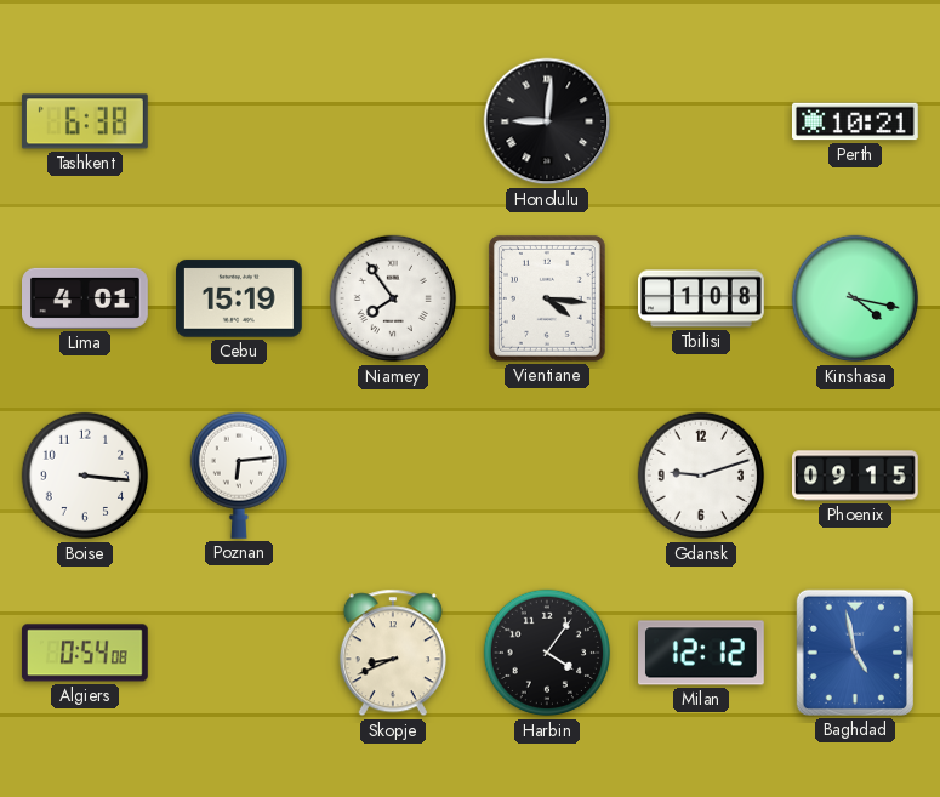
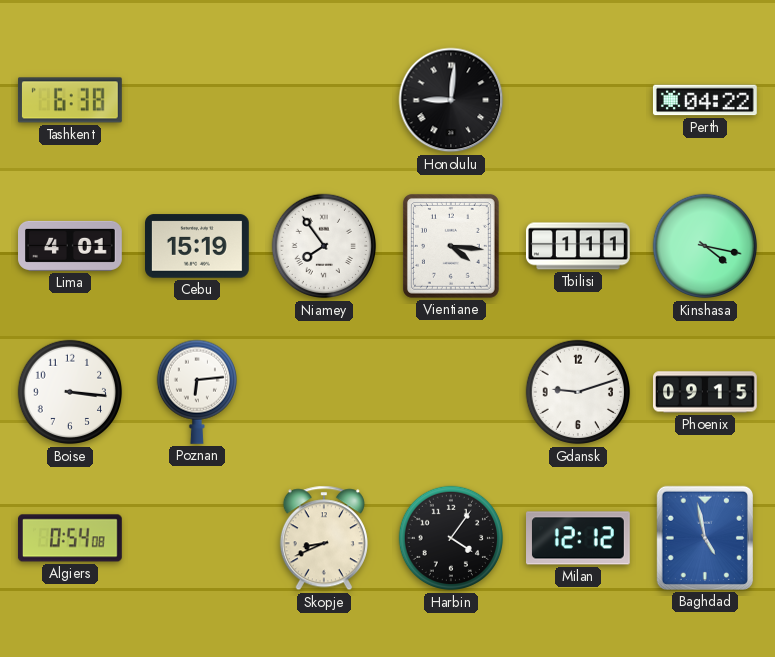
Perth: 10:21 -> 04:22
Tbilisi: 1:08 -> 1:11
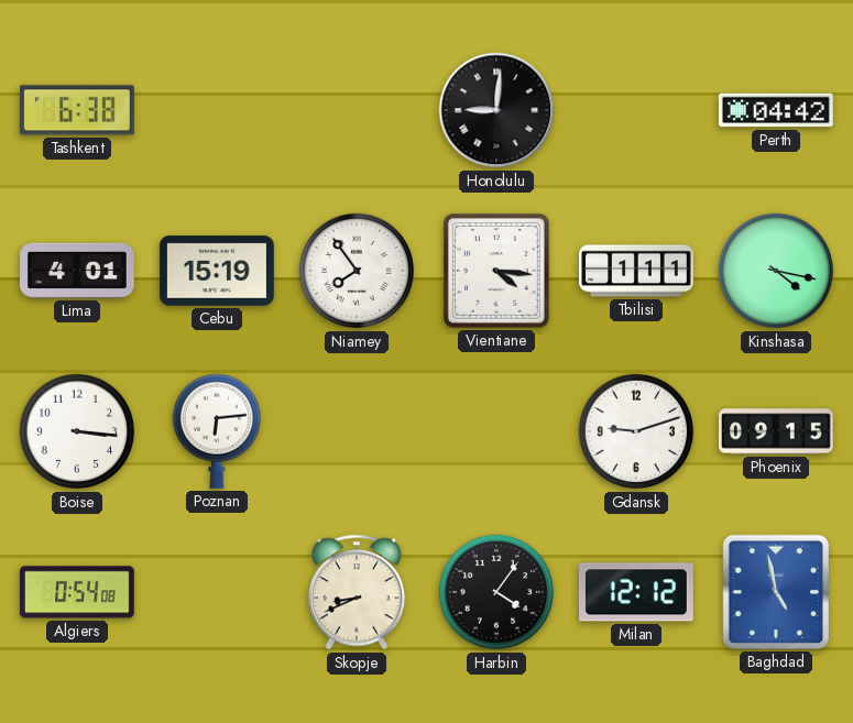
Perth: 04:22 -> 04:42
